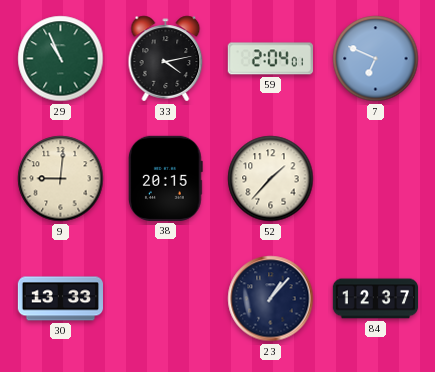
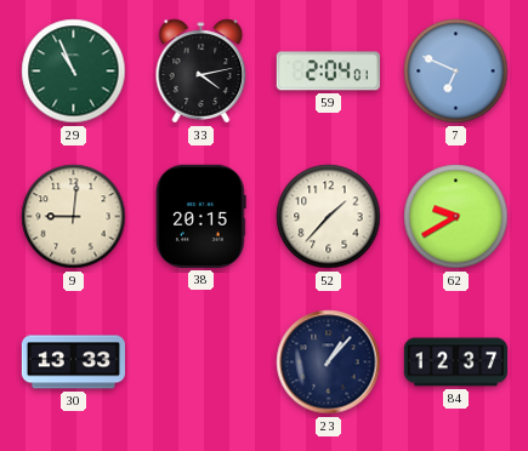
62: none -> 9:40
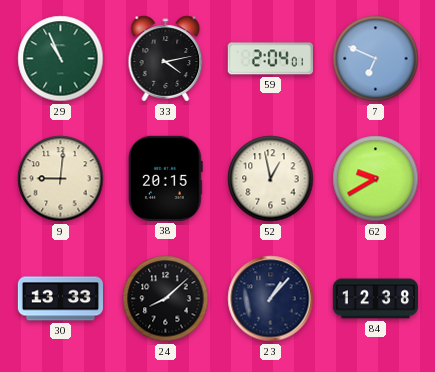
52: 1:37 -> 12:58
24: none -> 8:08
84: 12:37 -> 12:38
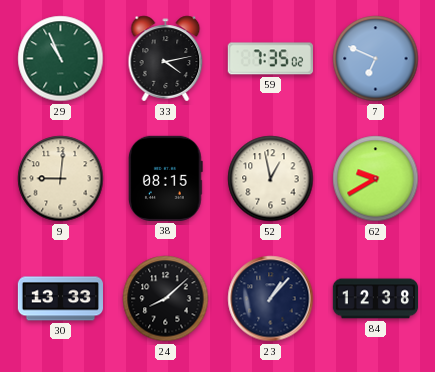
59: 2:04 -> 7:35
38: 20:15 -> 08:15
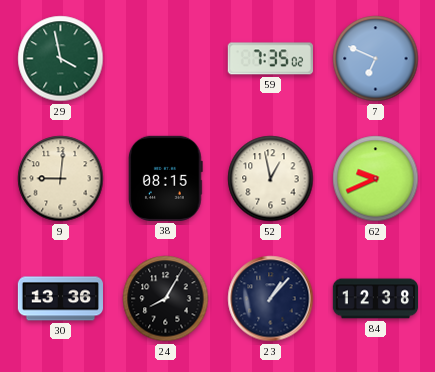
29: 10:56 -> 3:58
33: 4:13 -> none
62: 9:40 -> 9:41
30: 13:33 -> 13:36
24: 8:08 -> 8:05
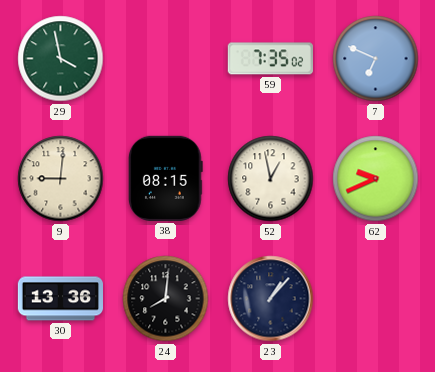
24: 8:05 -> 8:01
84: 12:38 -> none
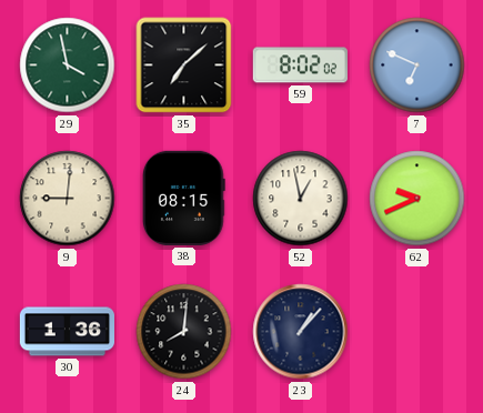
35: none -> 7:08
59: 7:35 -> 8:02
30: 13:36 -> 1:36
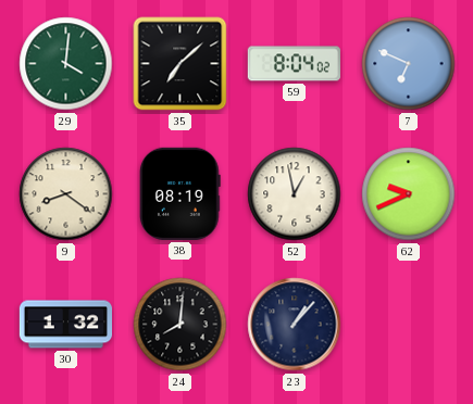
29: 3:58 -> 4:01
59: 8:02 -> 8:04
9: 9:01 -> 8:21
38: 08:15 -> 08:19
30: 1:36 -> 1:32
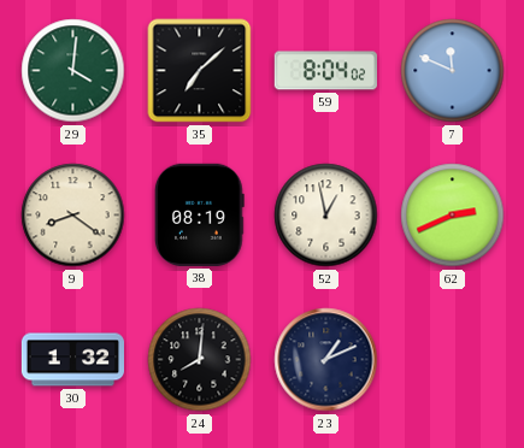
7: 6:49 -> 11:49
62: 9:41 -> 2:41
23: 1:07 -> 1:11
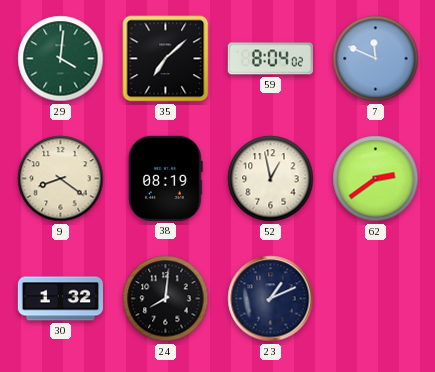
62: 2:41 -> 2:39
